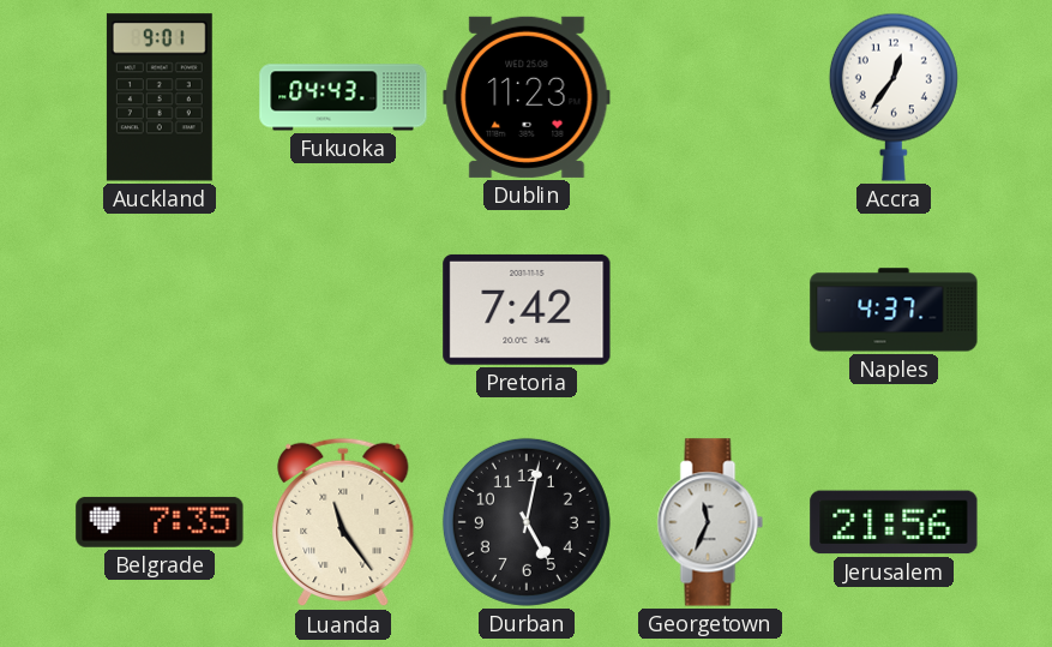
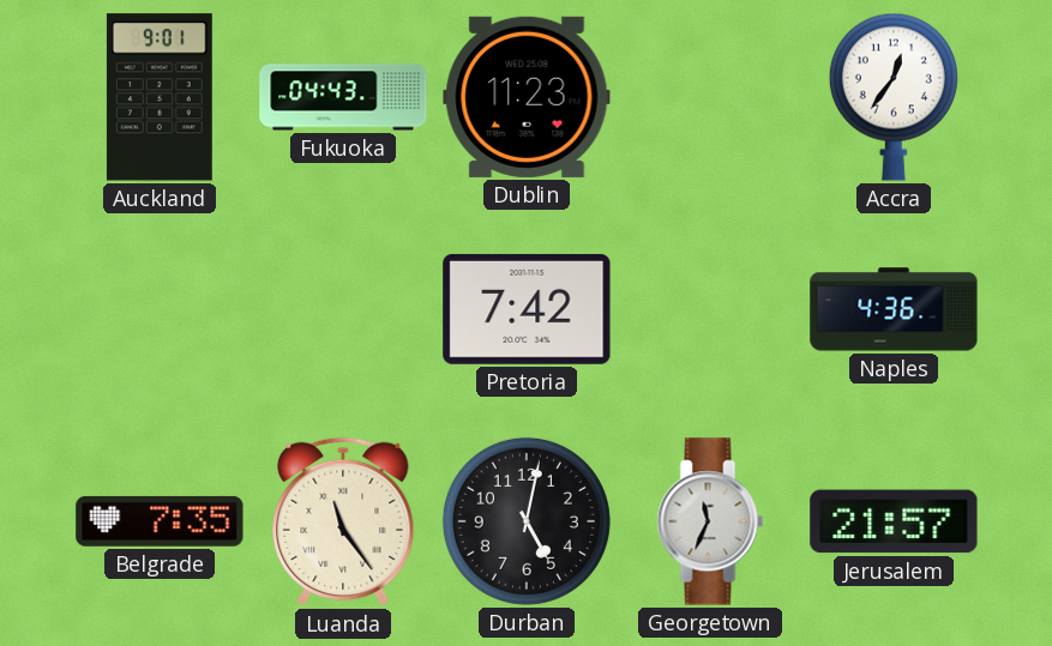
Naples: 4:37 -> 4:36
Jerusalem: 21:56 -> 21:57
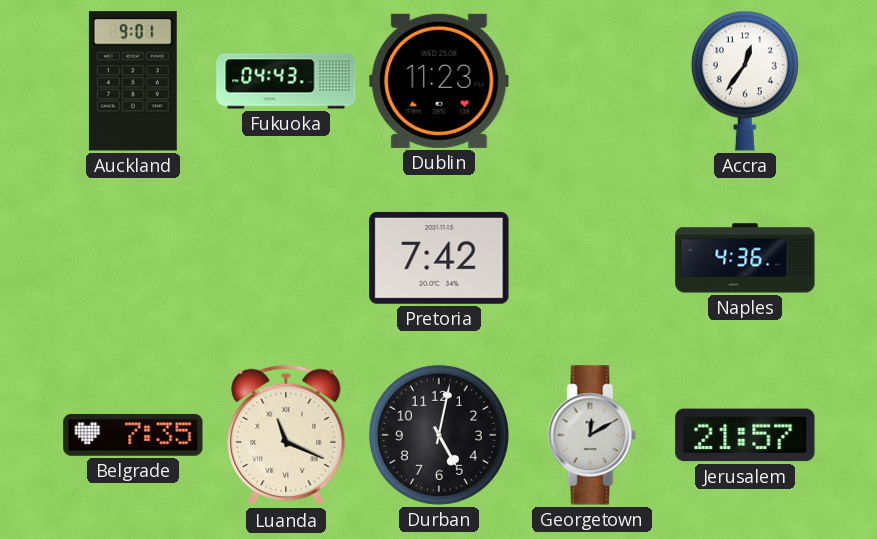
Luanda: 11:24 -> 11:19
Georgetown: 11:34 -> 12:10
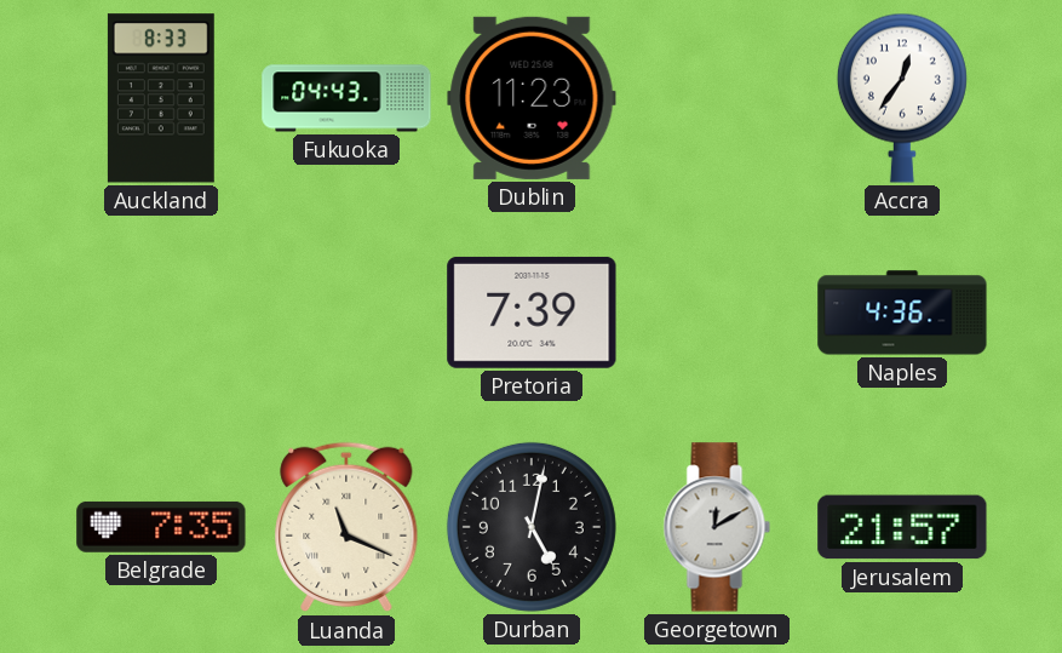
Auckland: 9:01 -> 8:33
Pretoria: 7:42 -> 7:39
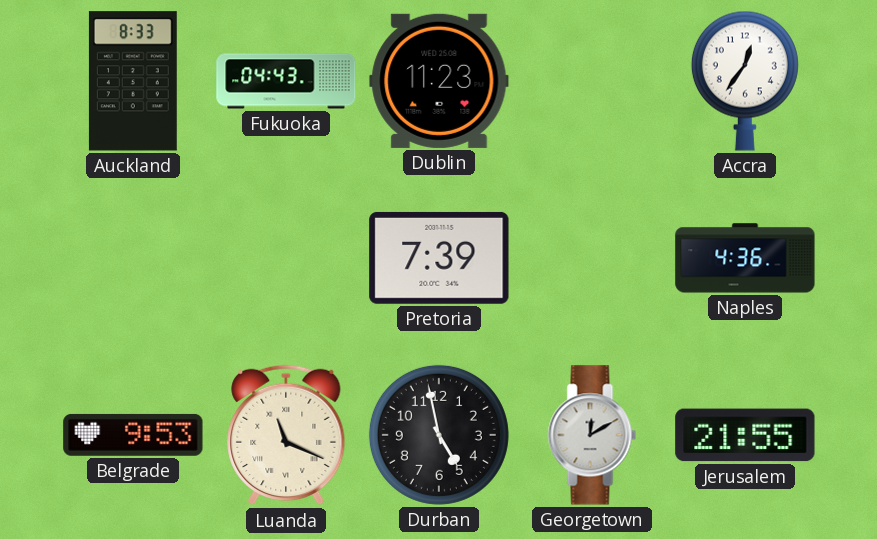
Belgrade: 7:35 -> 9:53
Durban: 5:02 -> 4:58
Jerusalem: 21:57 -> 21:55
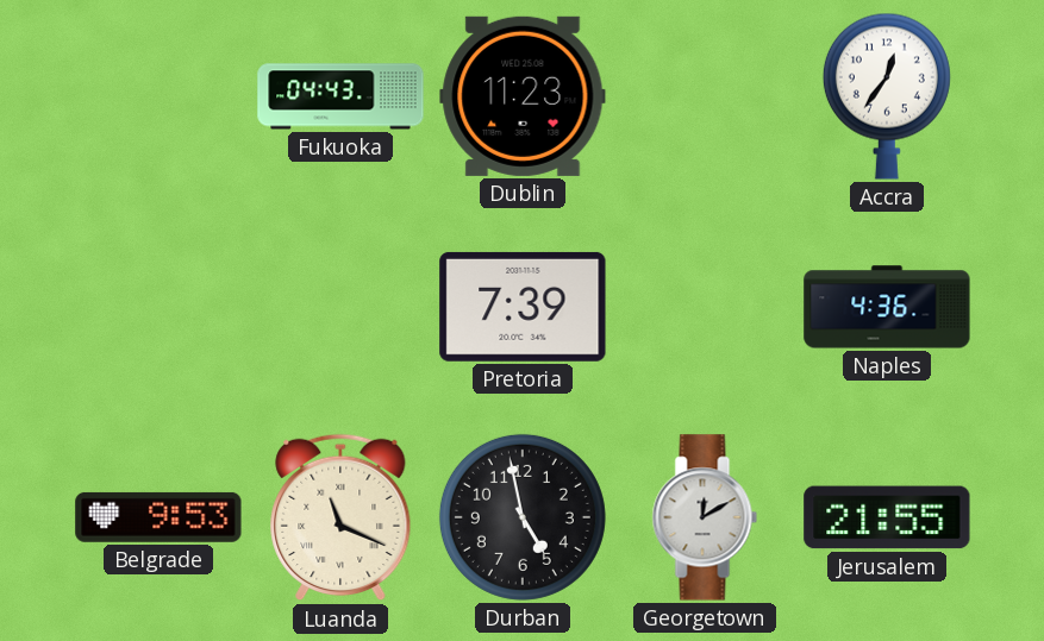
Auckland: 8:33 -> none
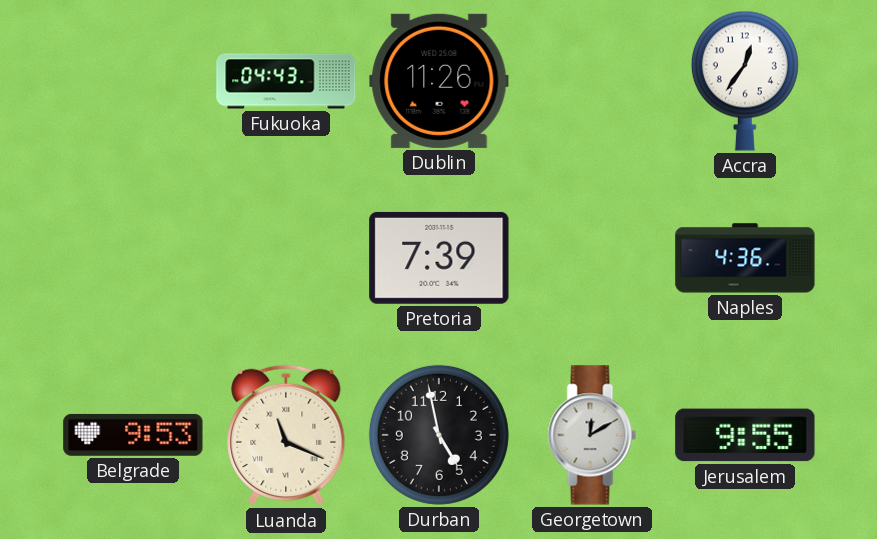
Dublin: 11:23 -> 11:26
Jerusalem: 21:55 -> 9:55
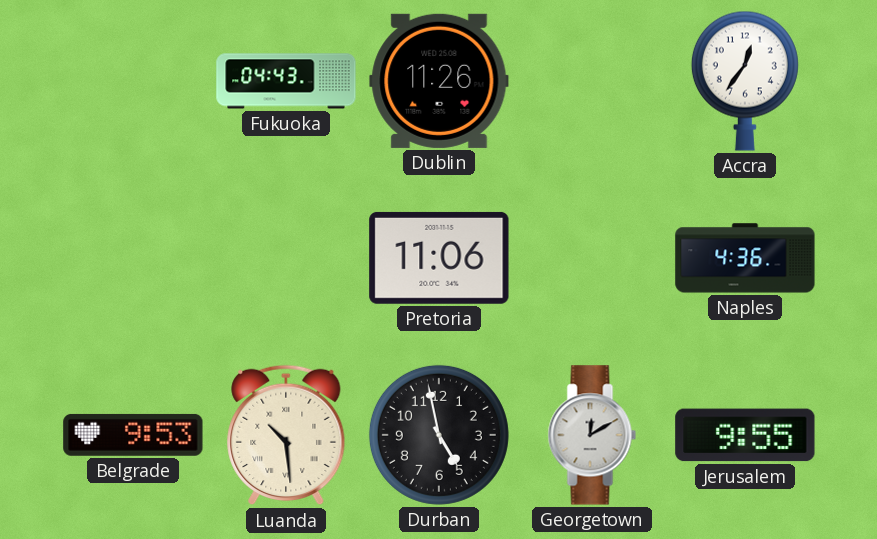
Pretoria: 7:39 -> 11:06
Luanda: 11:19 -> 10:29
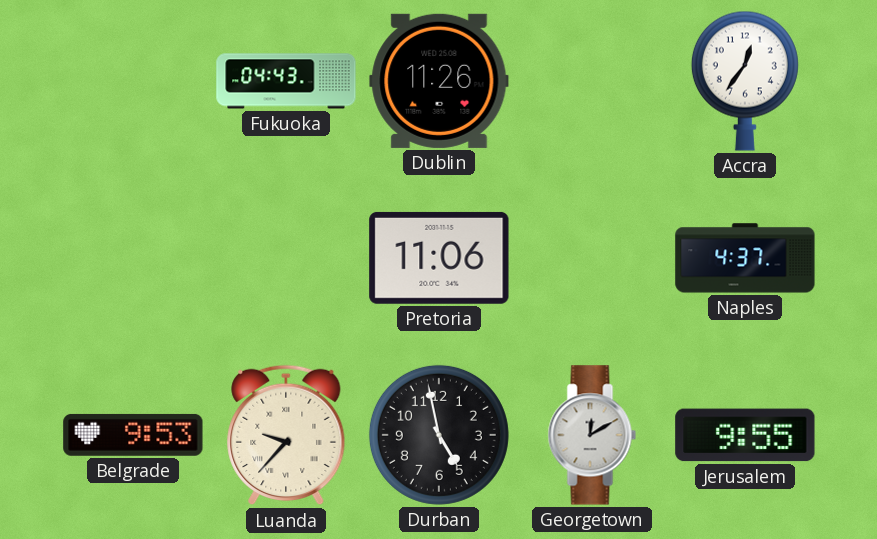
Naples: 4:36 -> 4:37
Luanda: 10:29 -> 9:37
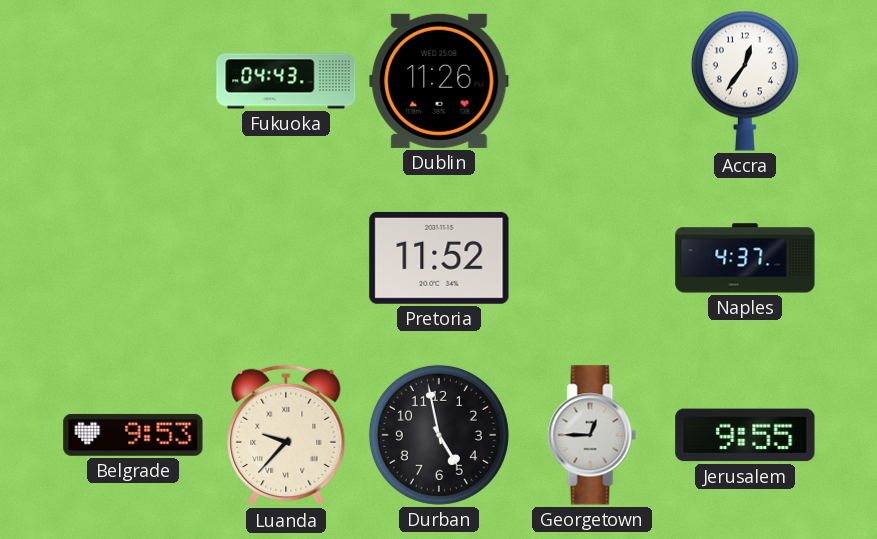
Pretoria: 11:06 -> 11:52
Georgetown: 12:10 -> 12:45
